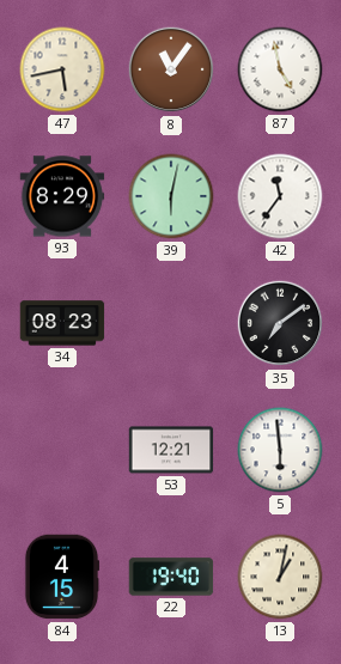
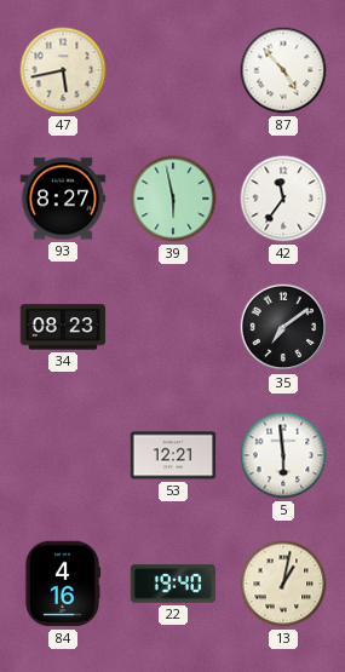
8: 11:06 -> none
87: 4:58 -> 4:53
93: 8:29 -> 8:27
39: 6:02 -> 5:58
84: 4:15 -> 4:16
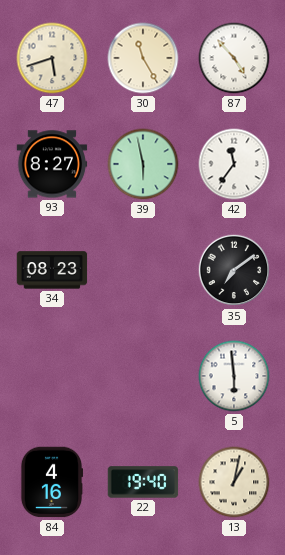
47: 5:43 -> 5:42
30: none -> 11:25
53: 12:21 -> none
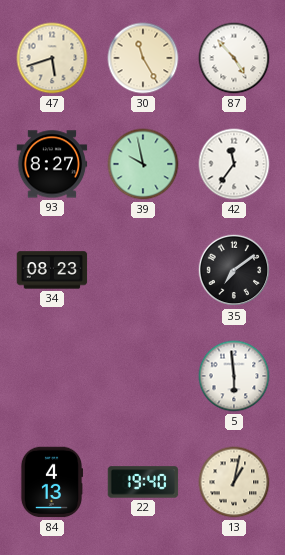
39: 5:58 -> 9:58
84: 4:16 -> 4:13
